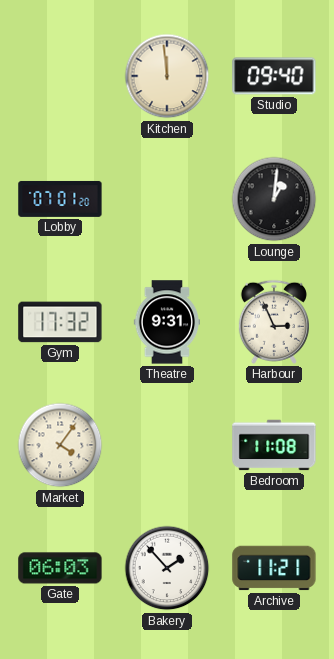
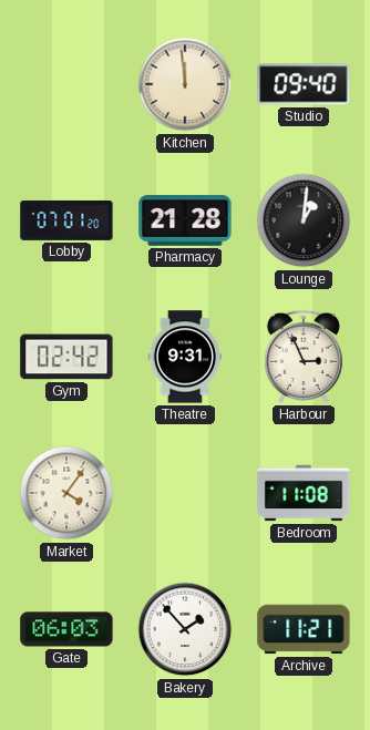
Pharmacy: none -> 21:28
Gym: 17:32 -> 02:42
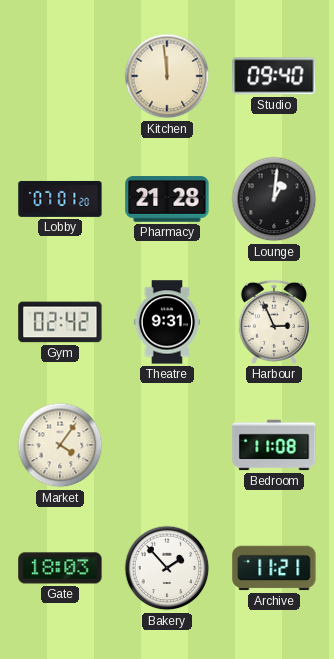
Gate: 06:03 -> 18:03
